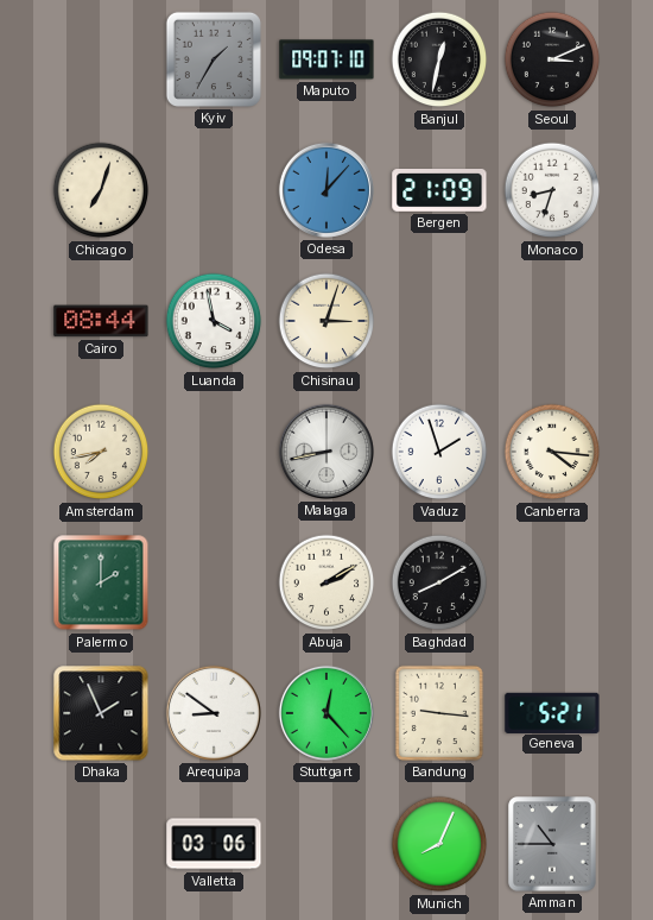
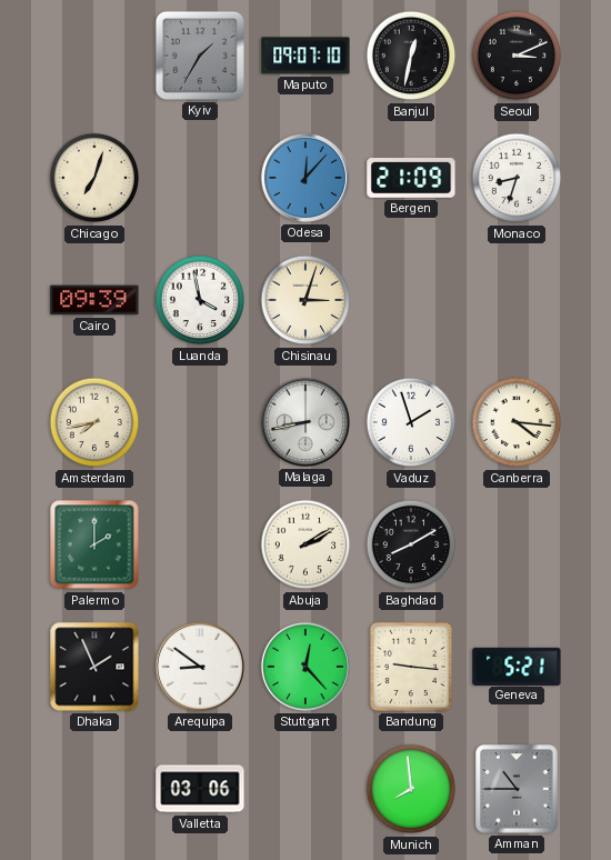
Cairo: 08:44 -> 09:39
Munich: 8:04 -> 7:59
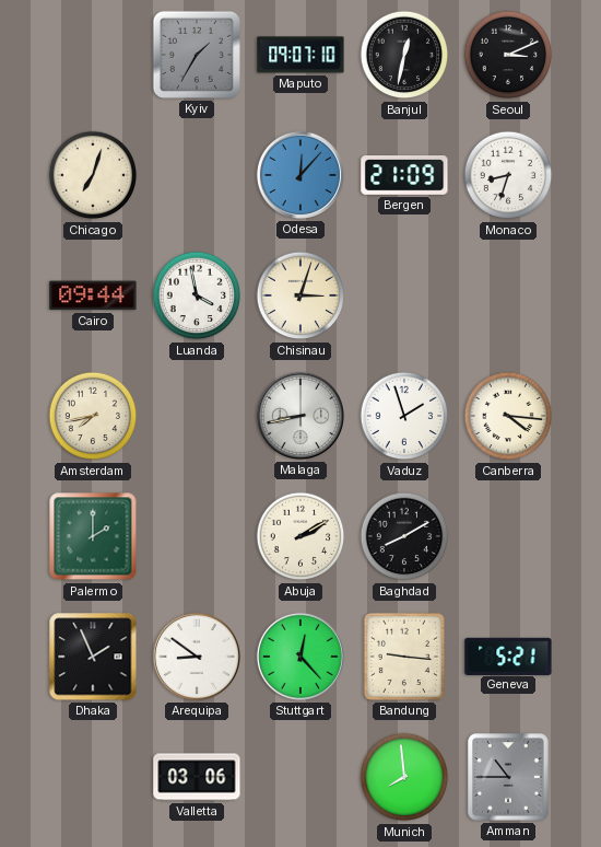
Cairo: 09:39 -> 09:44
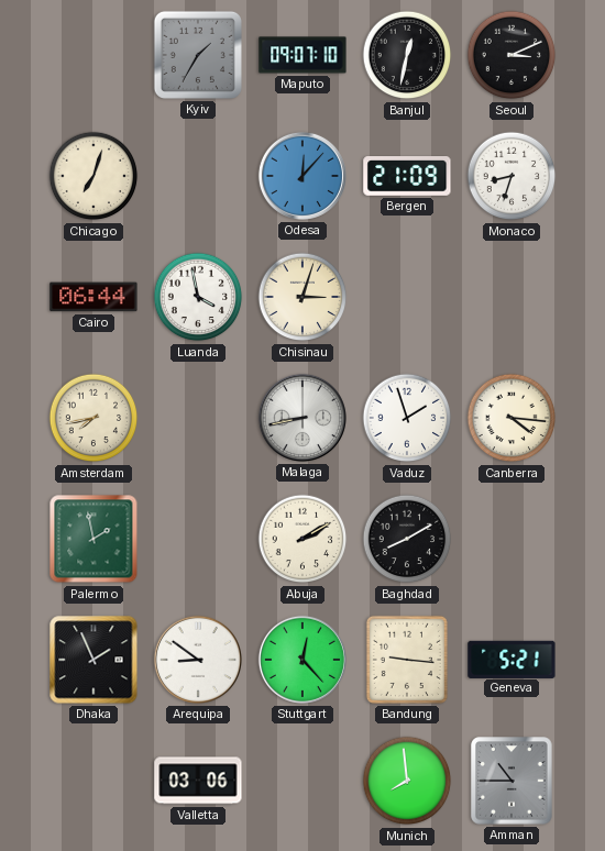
Cairo: 09:44 -> 06:44
Palermo: 2:00 -> 1:58
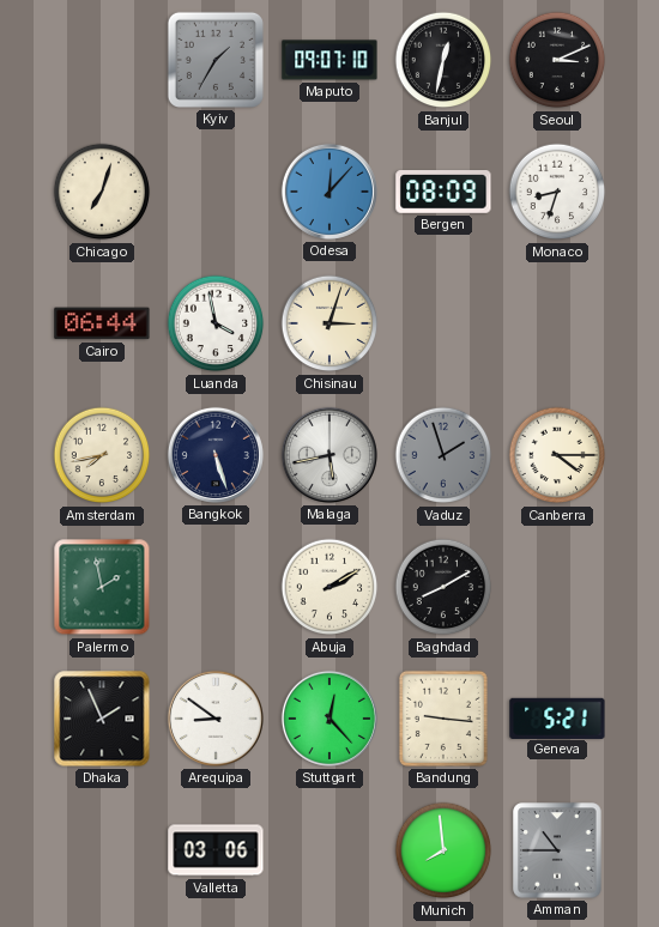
Bergen: 21:09 -> 08:09
Bangkok: none -> 5:27
Malaga: 8:43 -> 5:43
Vaduz dial: white -> grey
Canberra: 4:16 -> 4:15
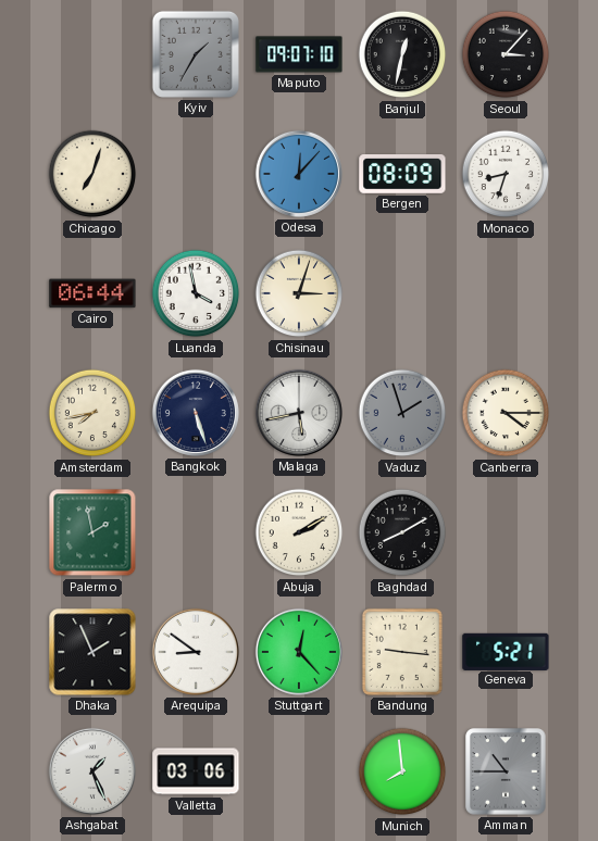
Seoul: 3:11 -> 3:07
Ashgabat: none -> 1:26
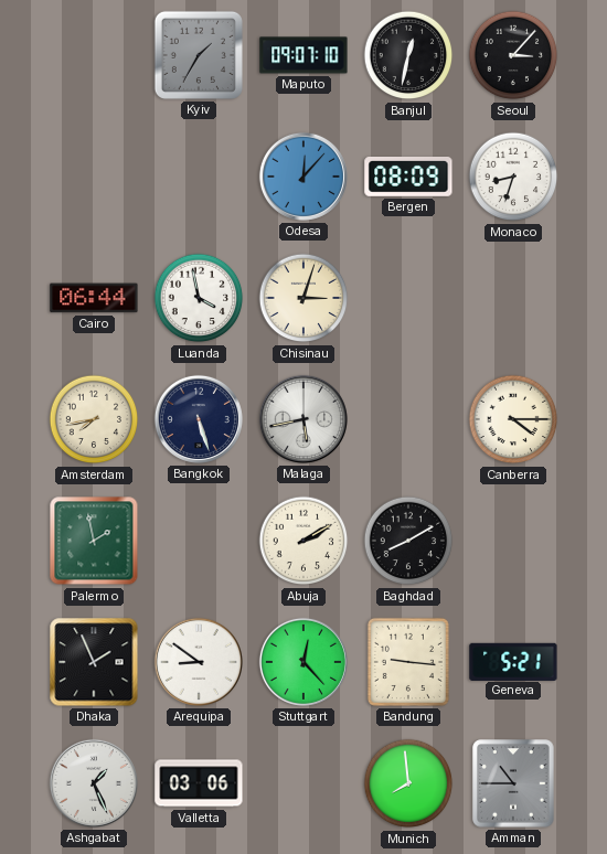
Chicago: 7:03 -> none
Vaduz: 1:57 -> none
